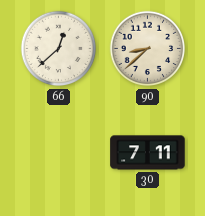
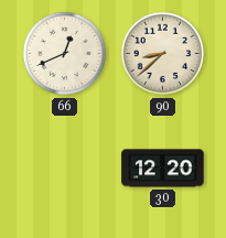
66: 12:38 -> 12:41
30: 7:11 -> 12:20
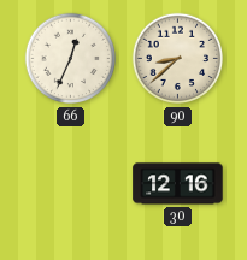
66: 12:41 -> 12:34
30: 12:20 -> 12:16
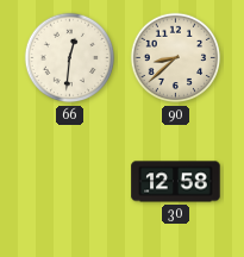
66: 12:34 -> 12:31
30: 12:16 -> 12:58
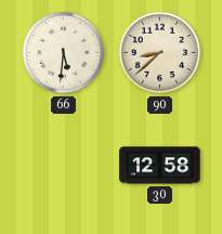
66: 12:31 -> 5:31
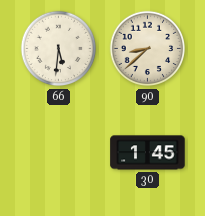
30: 12:58 -> 1:45
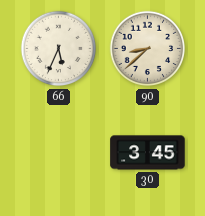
66: 5:31 -> 5:34
30: 1:45 -> 3:45
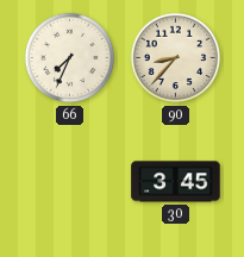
66: 5:34 -> 7:34
90: 8:38 -> 8:37
